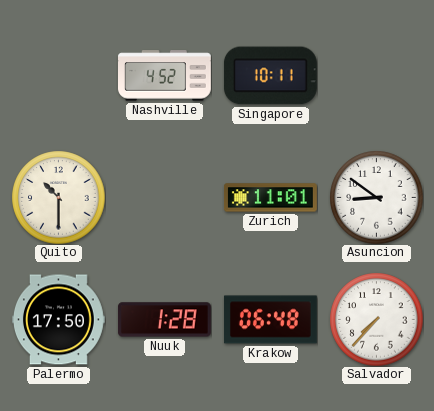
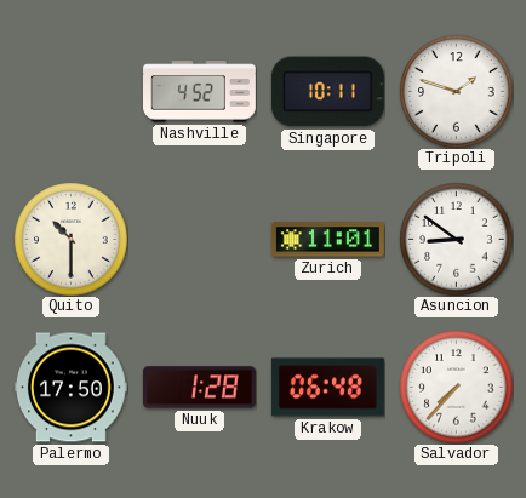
Tripoli: none -> 1:48
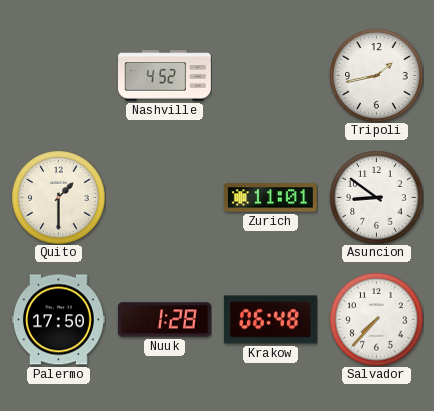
Singapore: 10:11 -> none
Tripoli: 1:48 -> 1:43
Quito: 10:30 -> 1:30
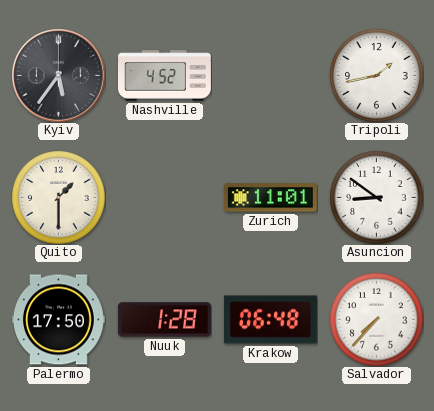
Kyiv: none -> 5:36
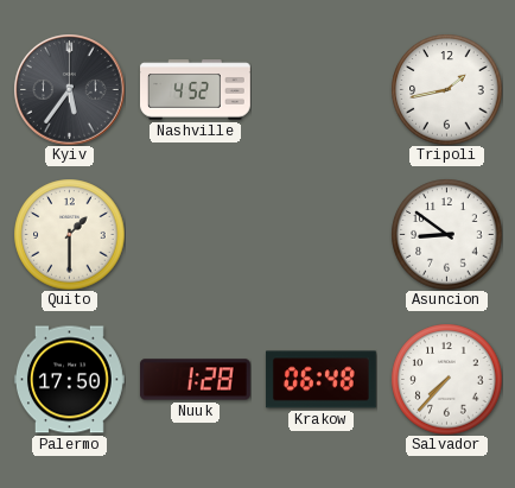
Zurich: 11:01 -> none
